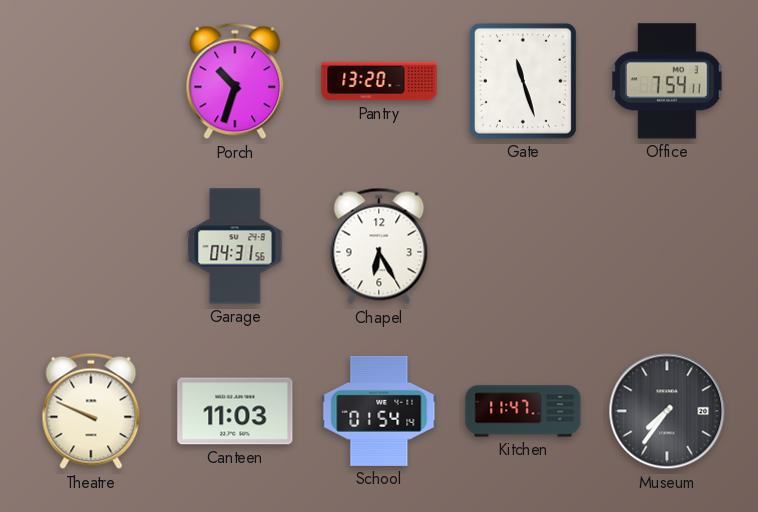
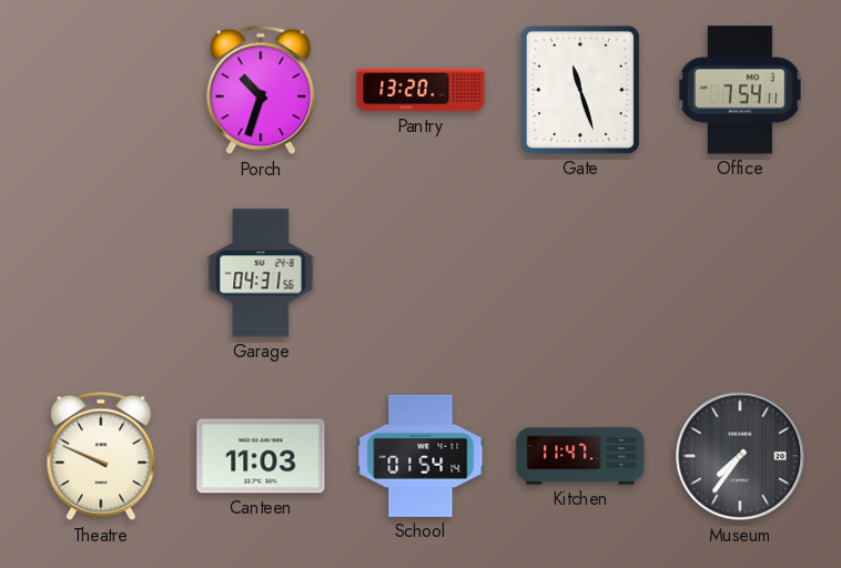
Chapel: 6:25 -> none
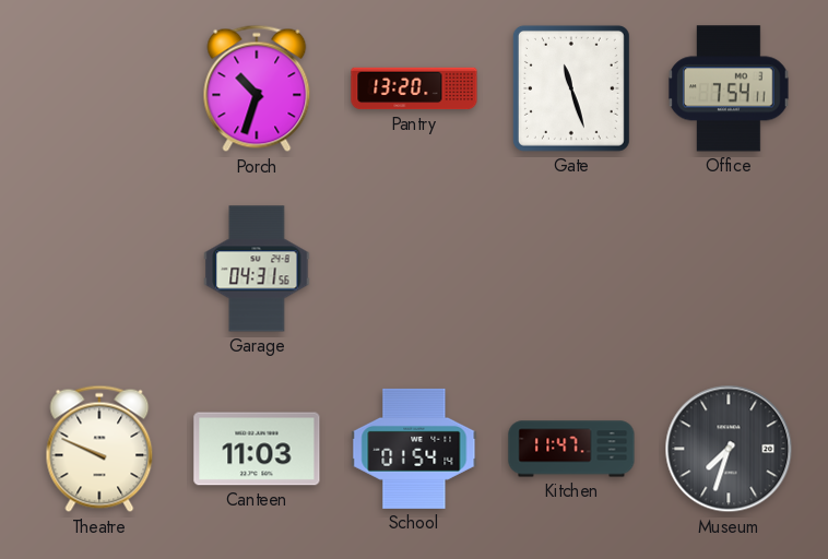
Museum: 7:36 -> 7:33
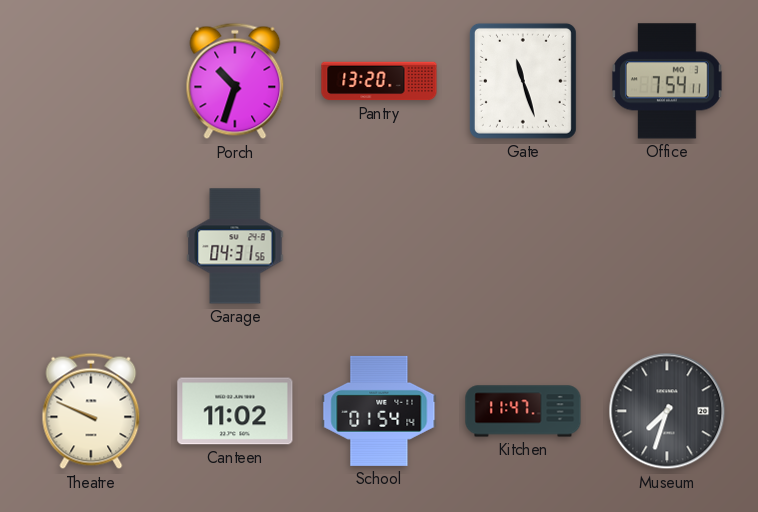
Canteen: 11:03 -> 11:02
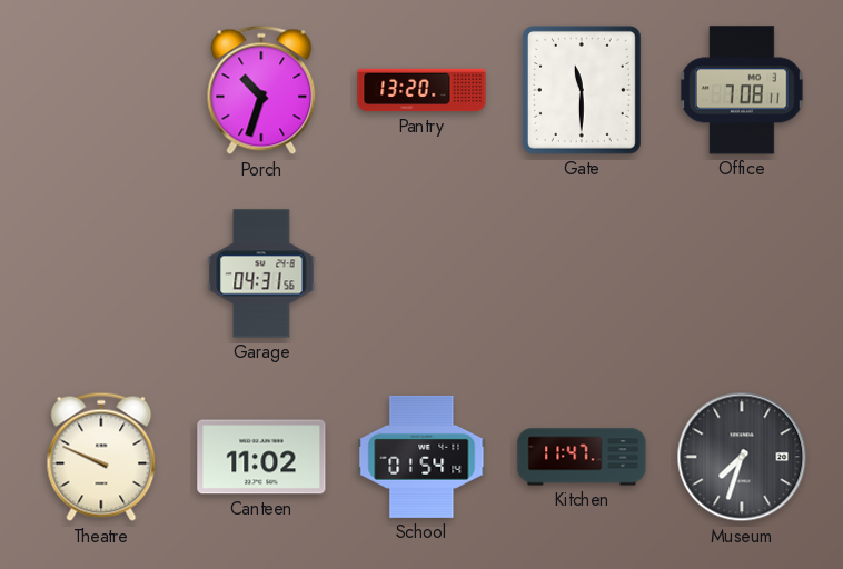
Gate: 11:27 -> 11:30
Office: 7:54 -> 7:08
